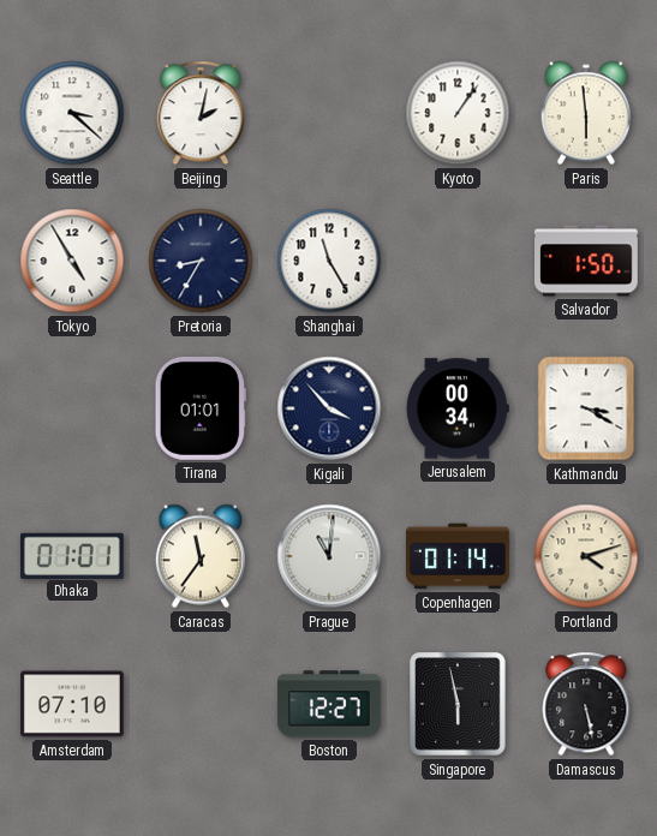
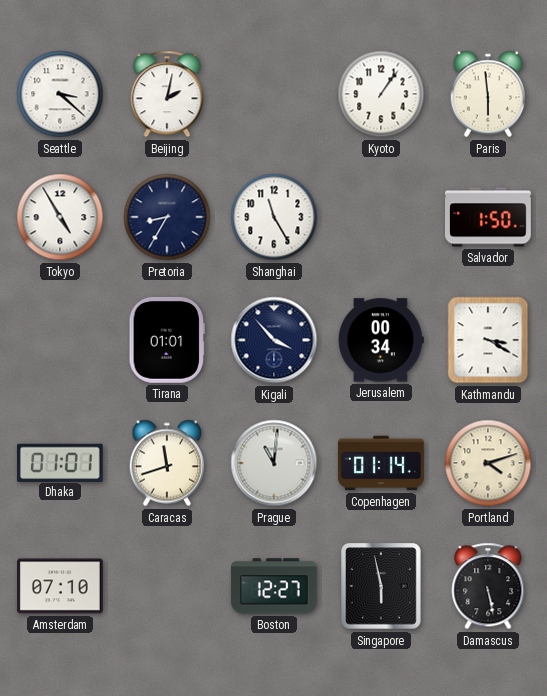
Caracas: 11:36 -> 11:42
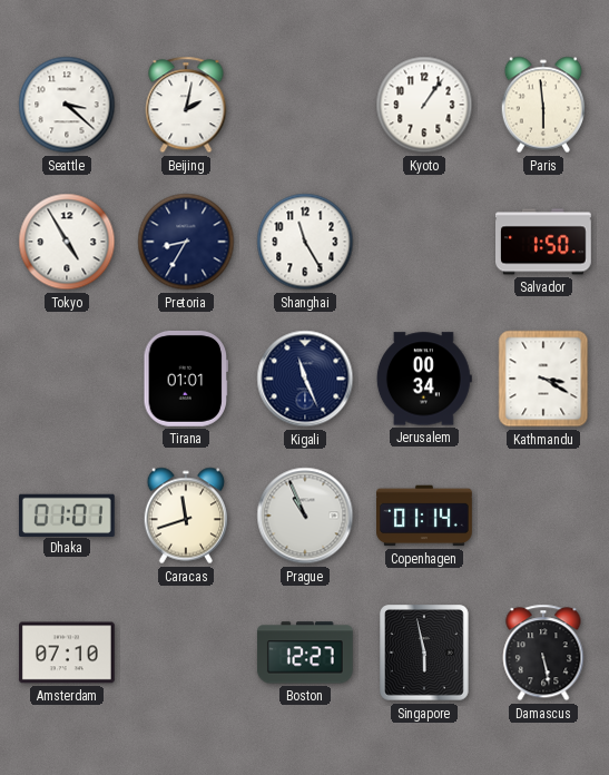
Kigali: 3:53 -> 11:26
Prague: 11:01 -> 10:56
Portland: 4:12 -> none
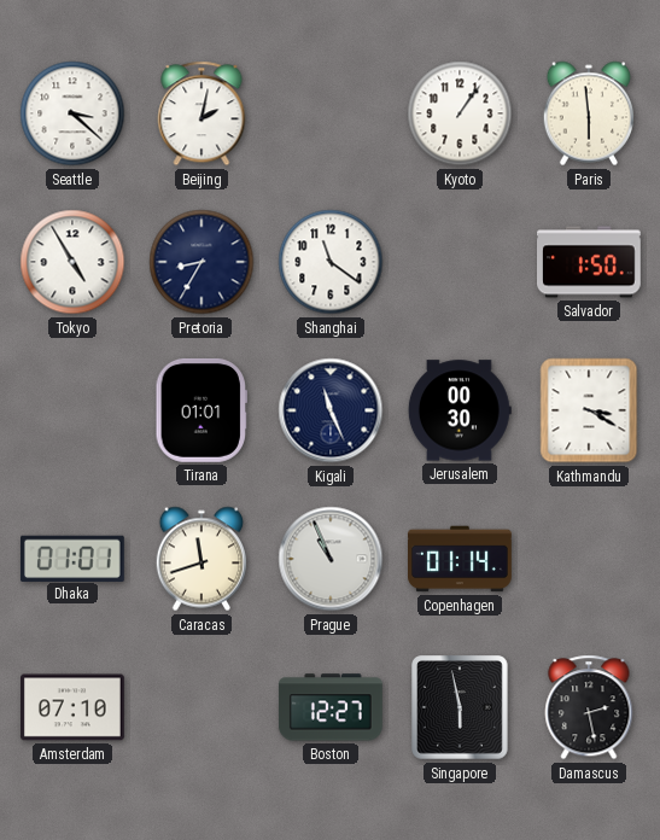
Shanghai: 11:25 -> 11:21
Jerusalem: 00:34 -> 00:30
Damascus: 5:28 -> 2:28
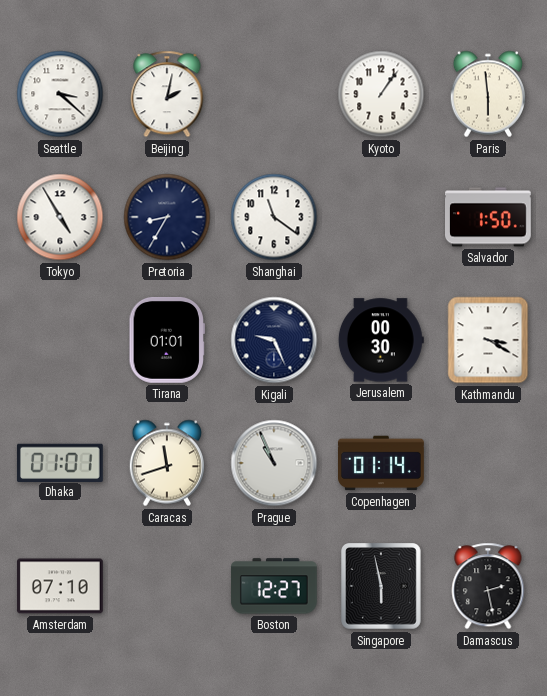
Kigali: 11:26 -> 9:26
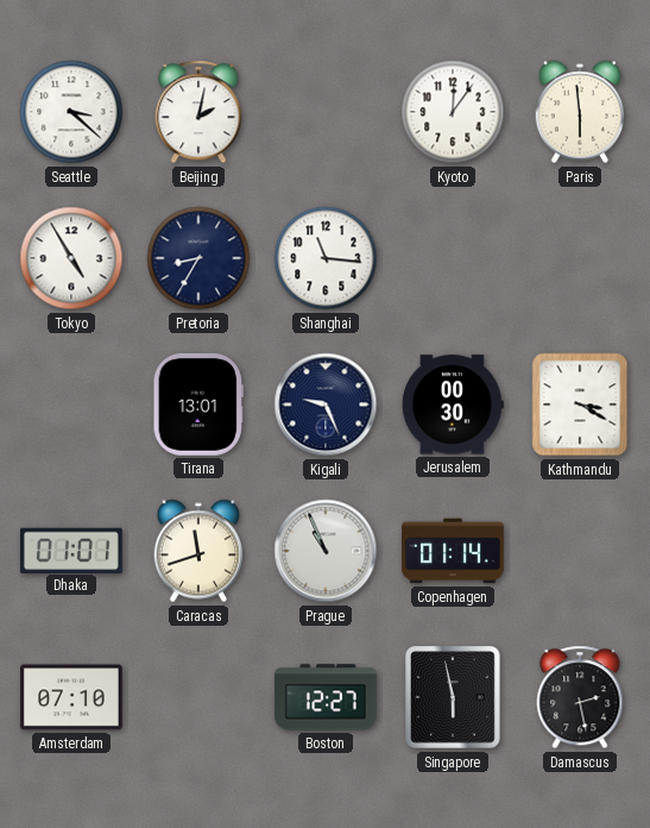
Kyoto: 1:06 -> 12:06
Shanghai: 11:21 -> 11:16
Salvador: 1:50 -> none
Tirana: 01:01 -> 13:01
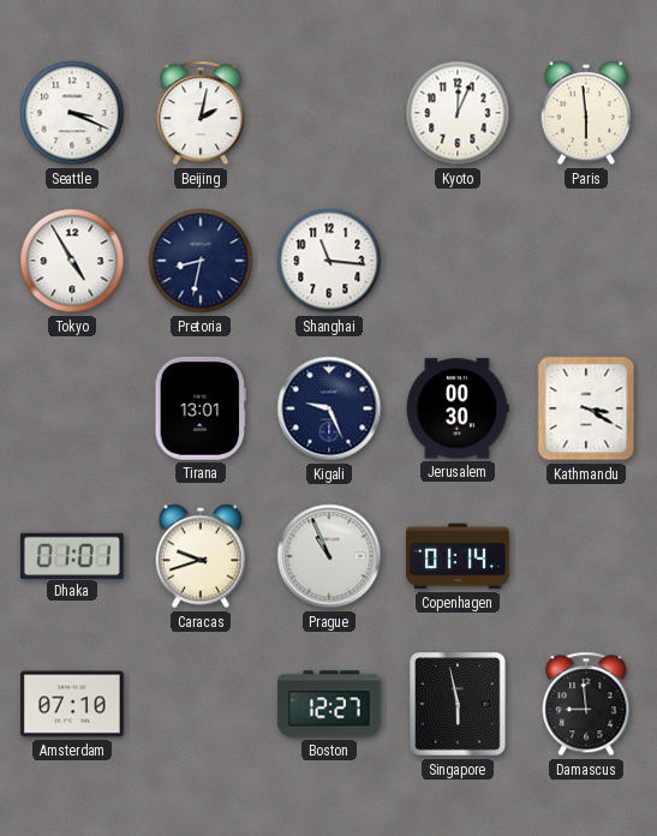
Seattle: 3:22 -> 3:19
Kyoto: 12:06 -> 12:04
Pretoria: 8:35 -> 8:32
Caracas: 11:42 -> 9:42
Damascus: 2:28 -> 8:59
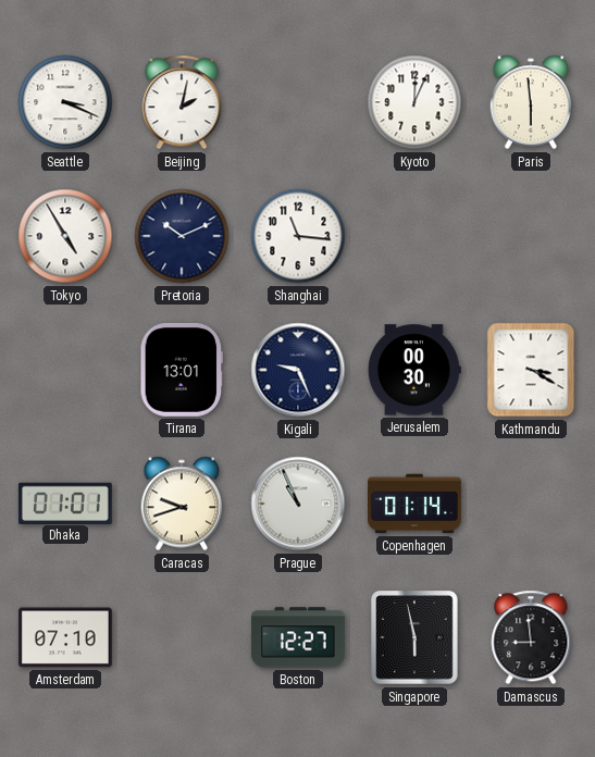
Pretoria: 8:32 -> 10:11
